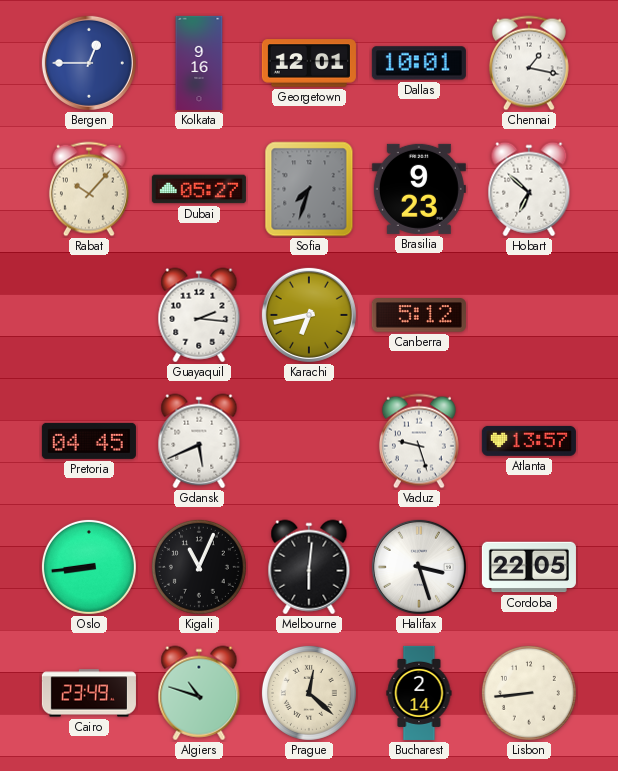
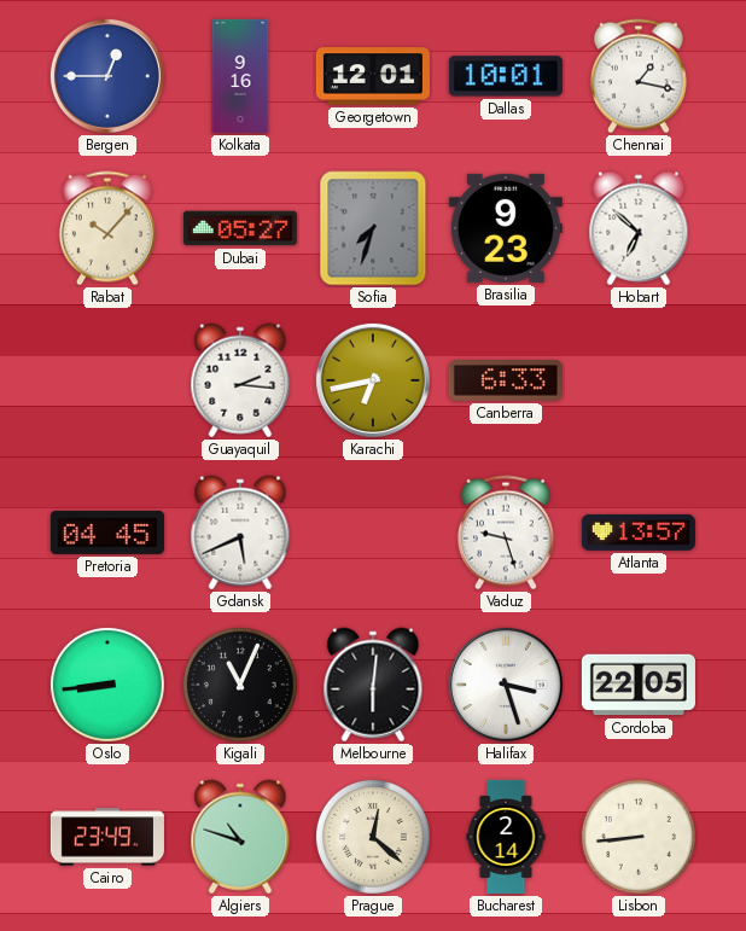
Canberra: 5:12 -> 6:33
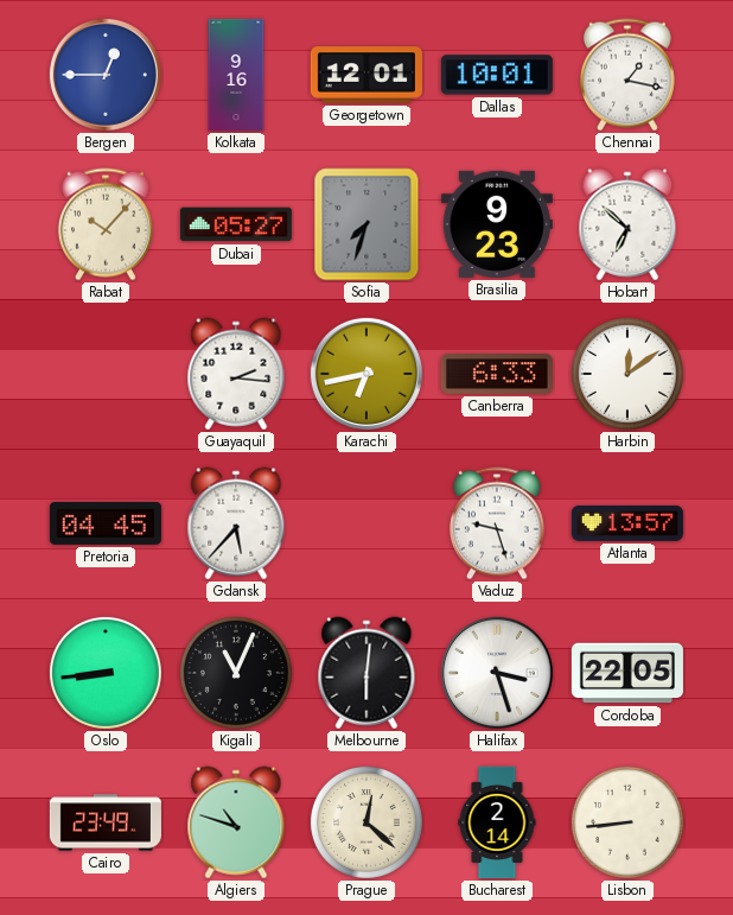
Harbin: none -> 12:09
Gdansk: 5:41 -> 5:37
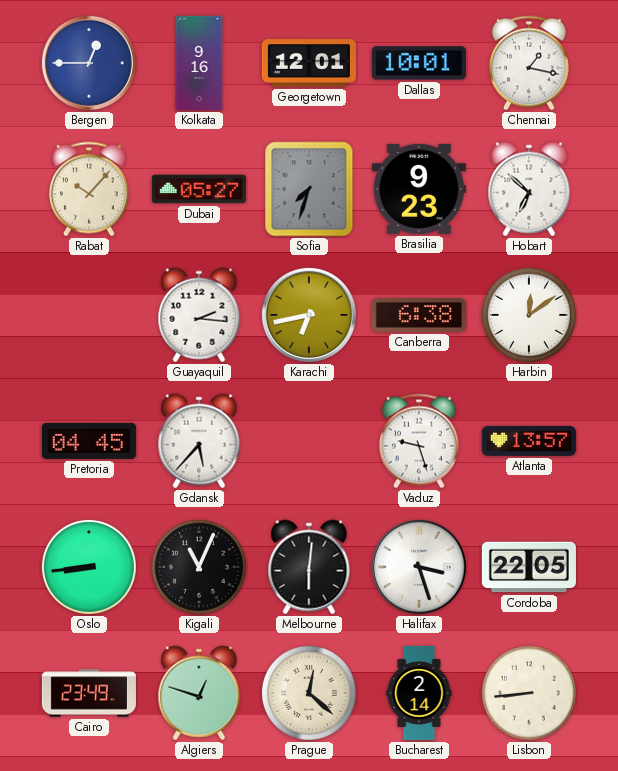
Canberra: 6:33 -> 6:38
Algiers: 10:48 -> 12:48
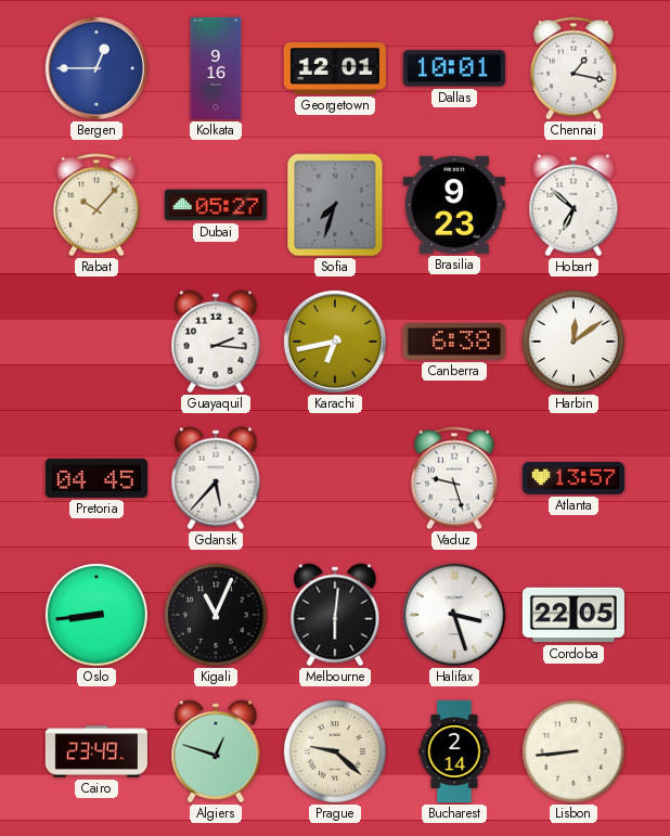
Prague: 12:22 -> 9:22
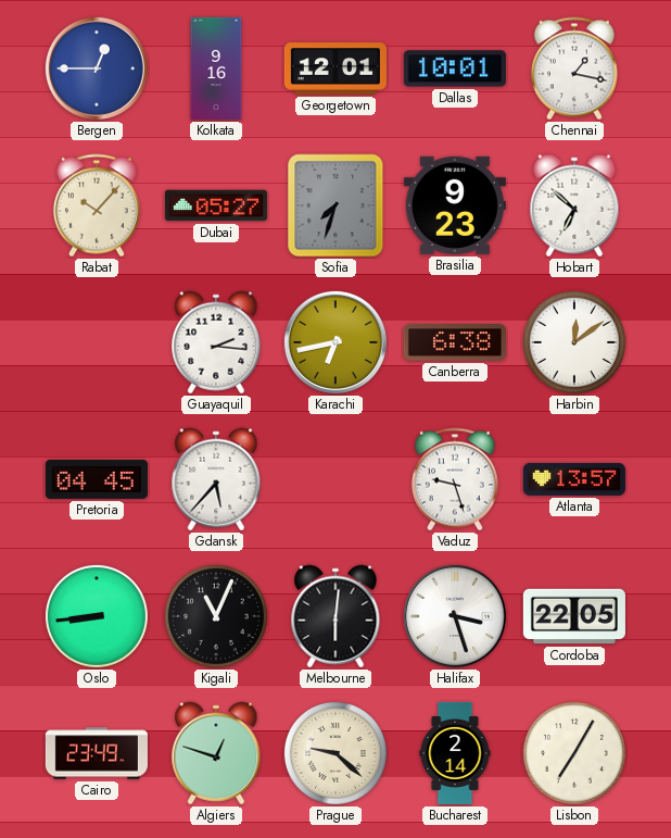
Lisbon: 8:44 -> 7:05
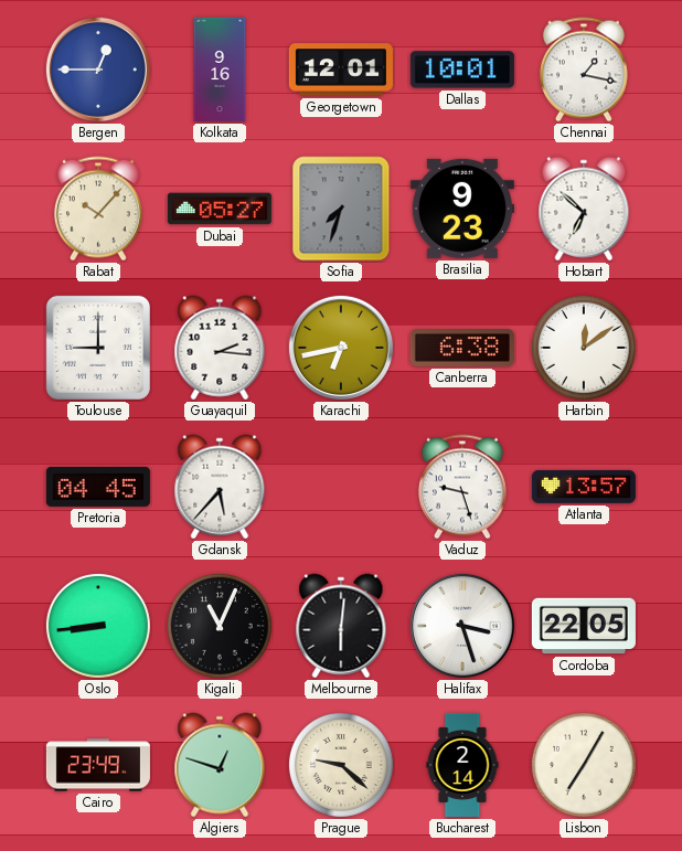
Toulouse: none -> 9:00
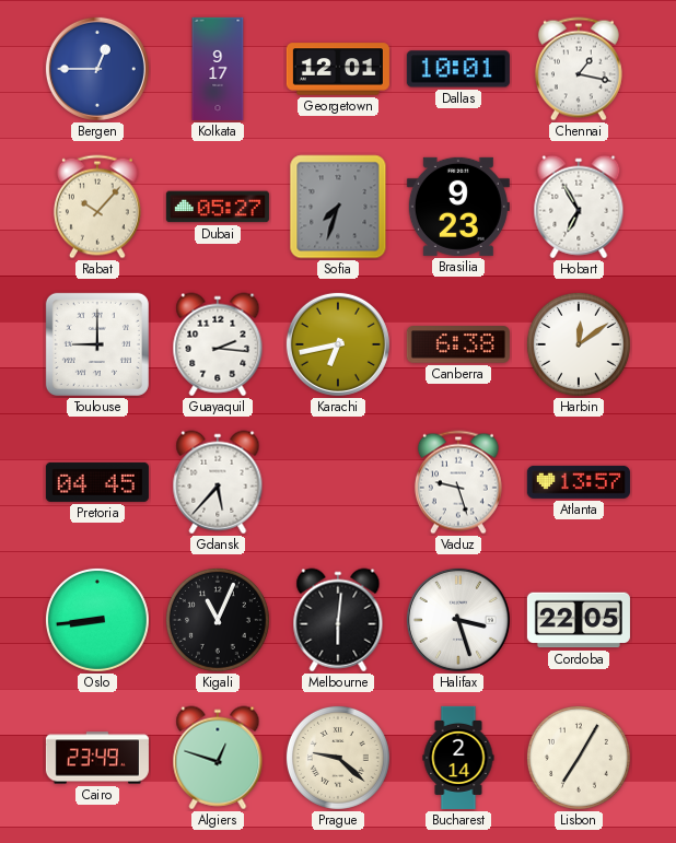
Kolkata: 9:16 -> 9:17
Hobart: 6:52 -> 6:55
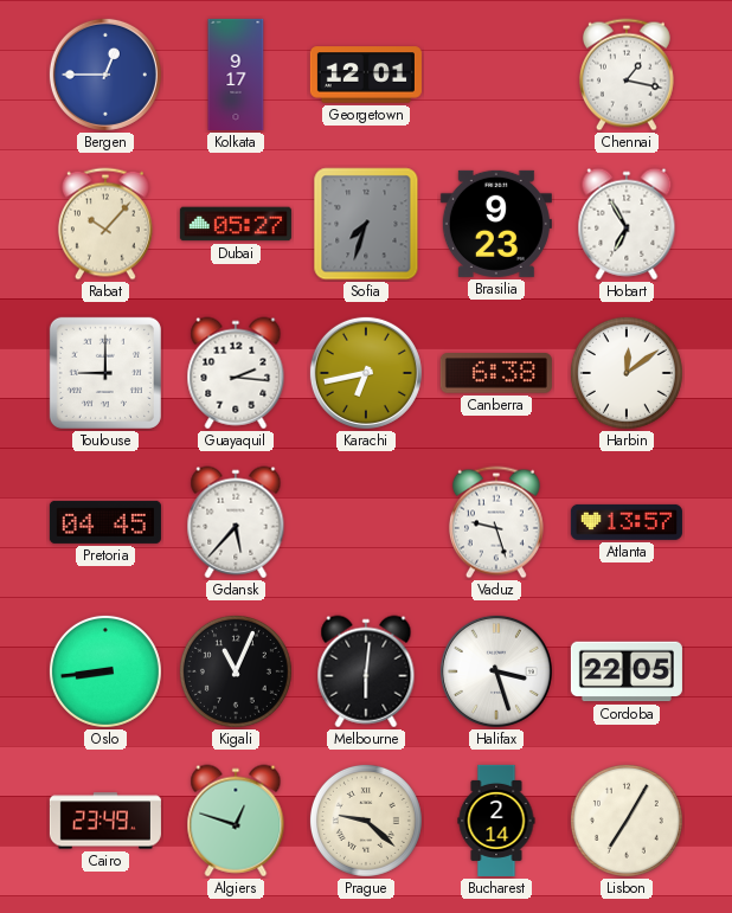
Dallas: 10:01 -> none
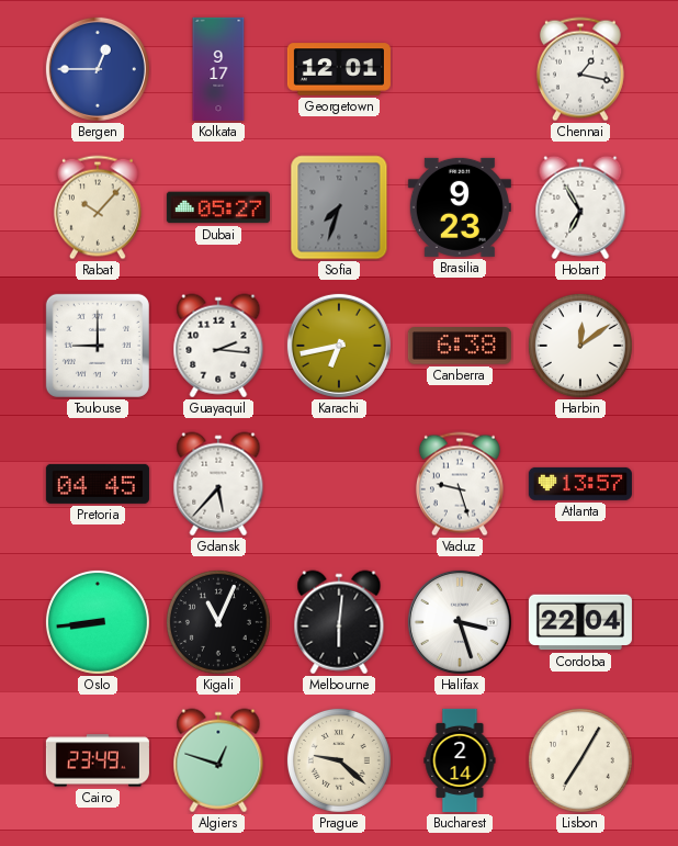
Cordoba: 22:05 -> 22:04
